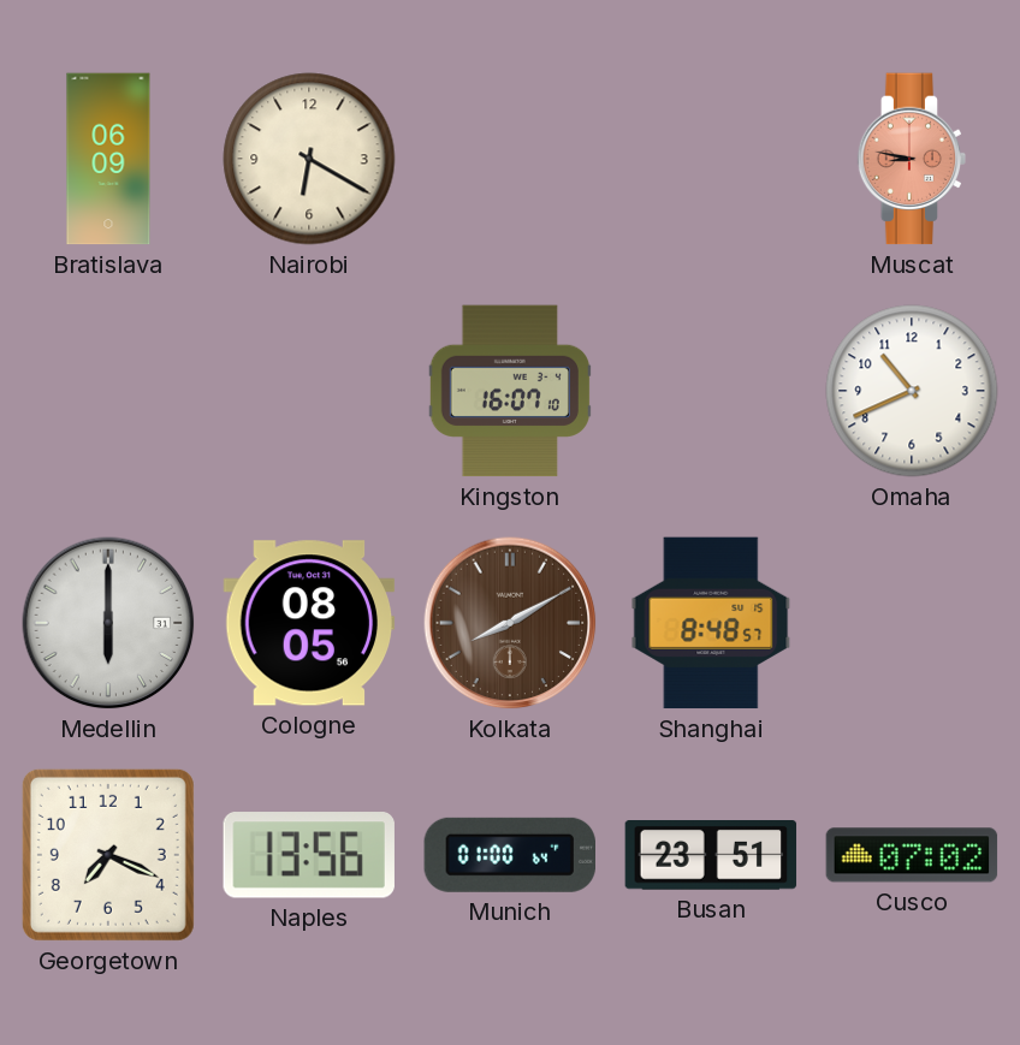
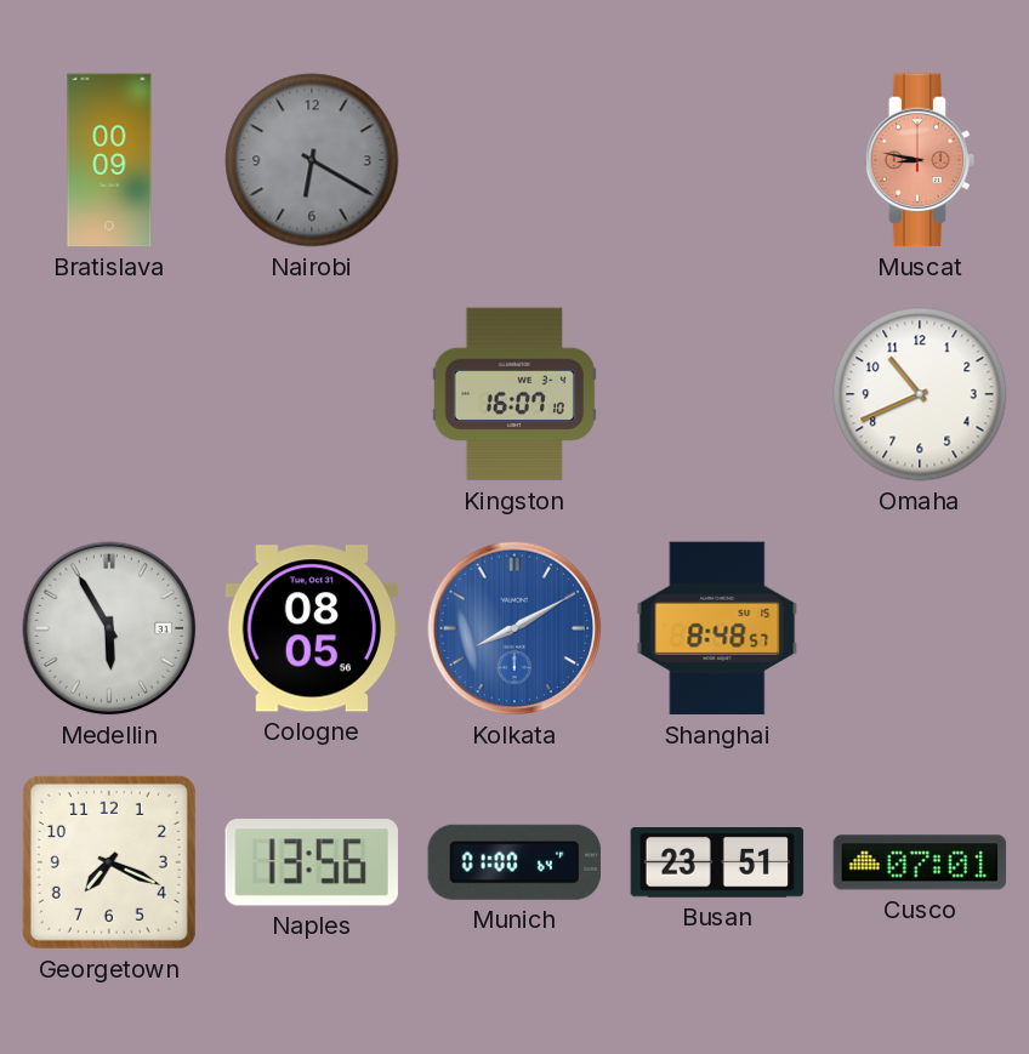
Bratislava: 06:09 -> 00:09
Nairobi dial: cream -> grey
Medellin: 6:00 -> 5:55
Kolkata dial: brown -> blue
Cusco: 07:02 -> 07:01
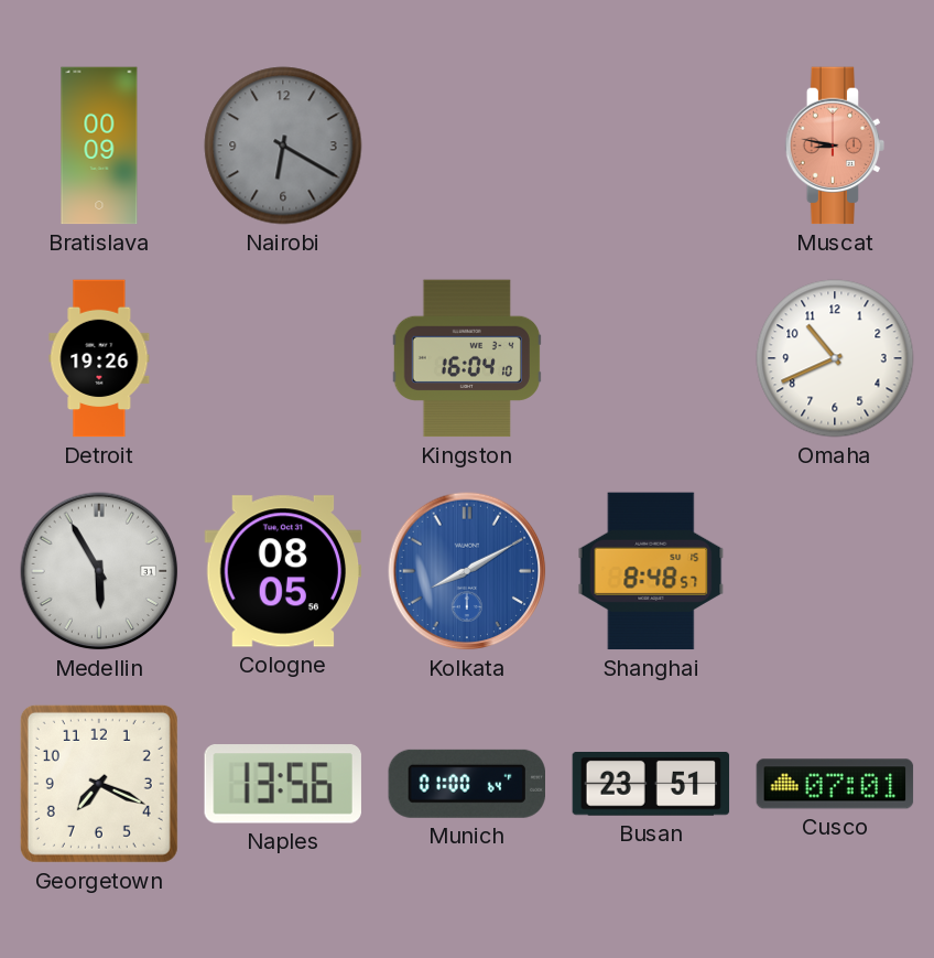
Detroit: none -> 19:26
Kingston: 16:07 -> 16:04
